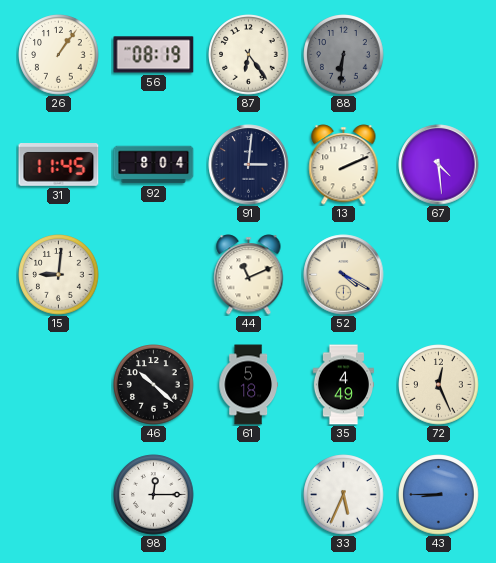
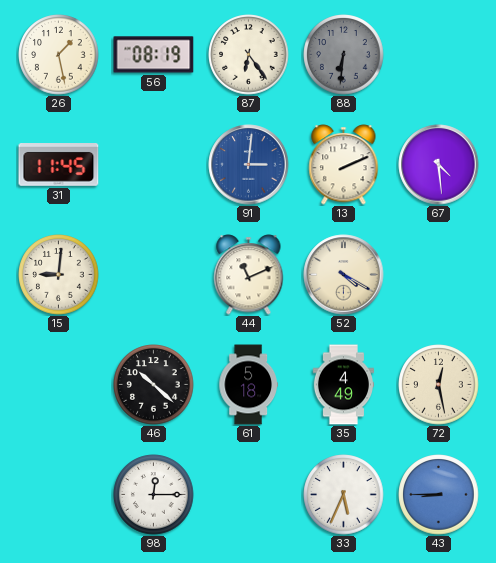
26: 1:06 -> 1:28
92: 8:04 -> none
91 dial: navy -> blue
72: 12:26 -> 12:28
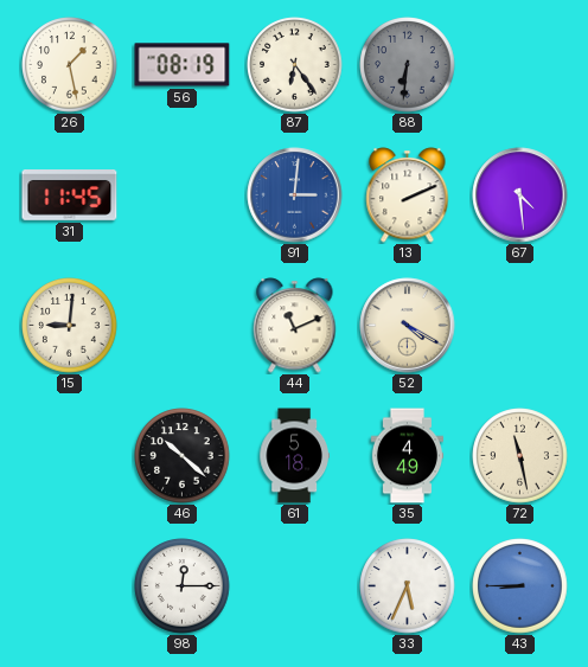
72: 12:28 -> 11:28
